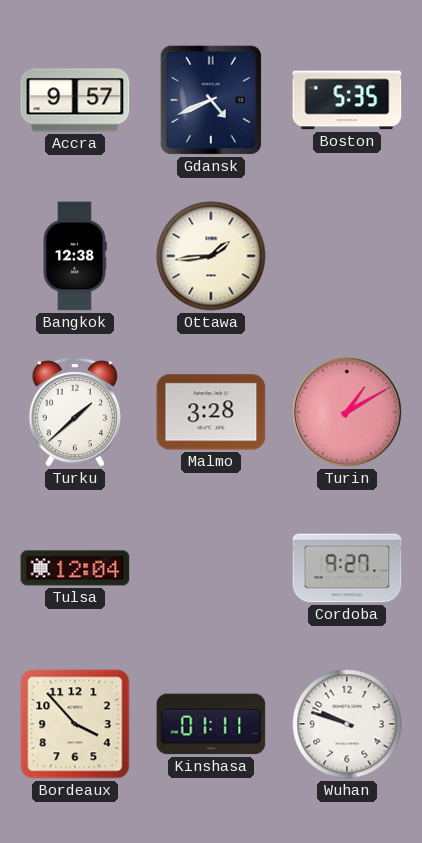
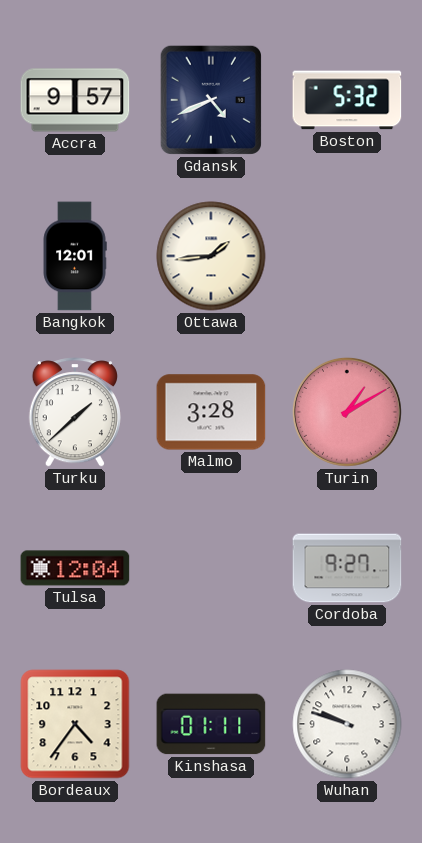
Boston: 5:35 -> 5:32
Bangkok: 12:38 -> 12:01
Bordeaux: 3:53 -> 4:36
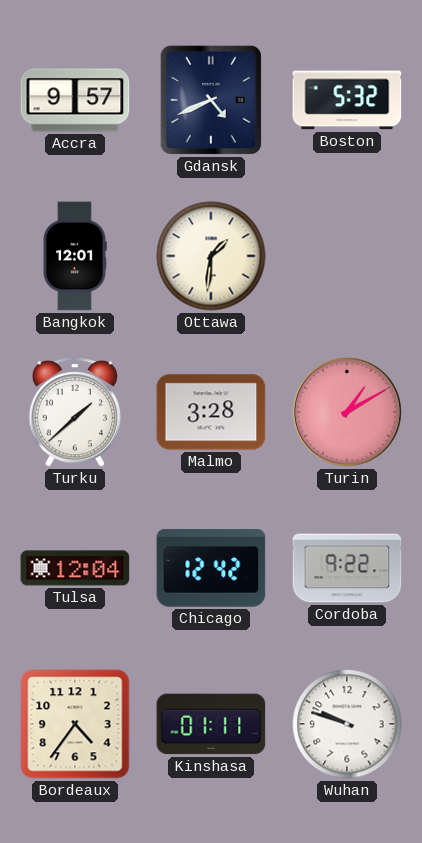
Ottawa: 1:44 -> 1:31
Chicago: none -> 12:42
Cordoba: 9:27 -> 9:22
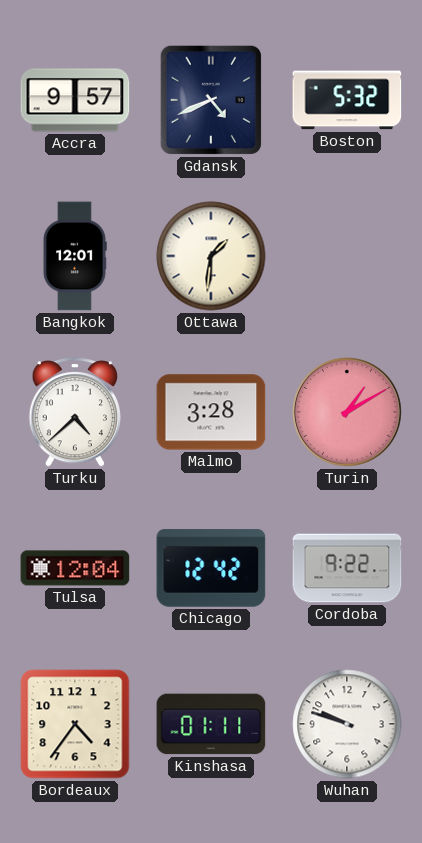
Turku: 1:38 -> 4:38
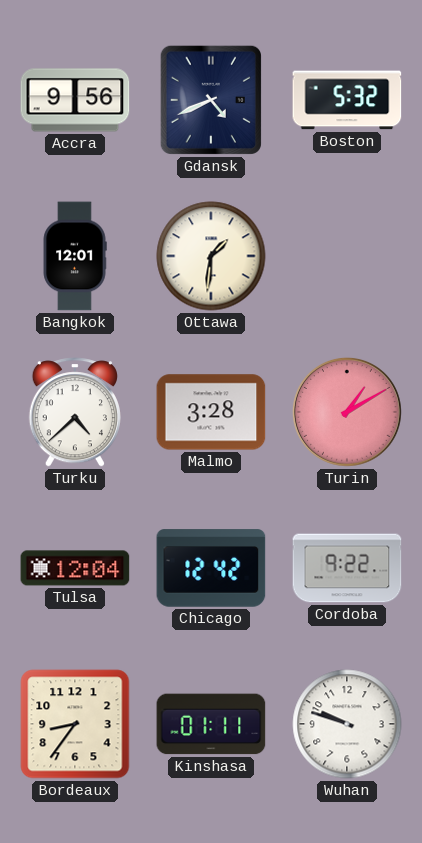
Accra: 9:57 -> 9:56
Bordeaux: 4:36 -> 8:36
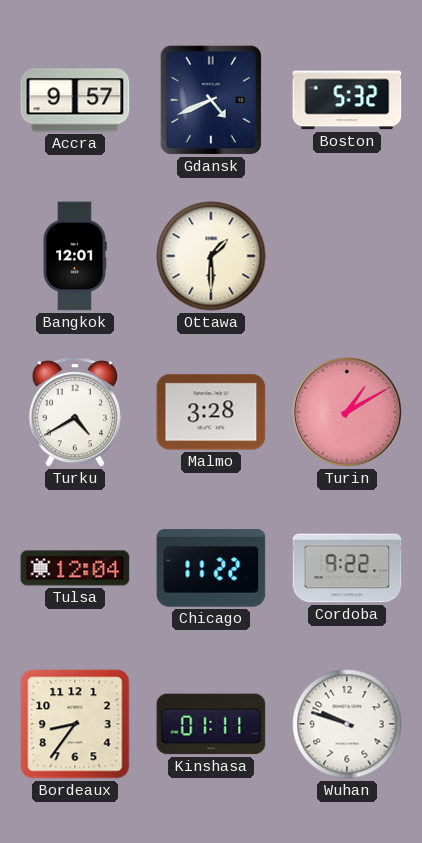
Accra: 9:56 -> 9:57
Ottawa: 1:31 -> 1:30
Turku: 4:38 -> 4:40
Chicago: 12:42 -> 11:22
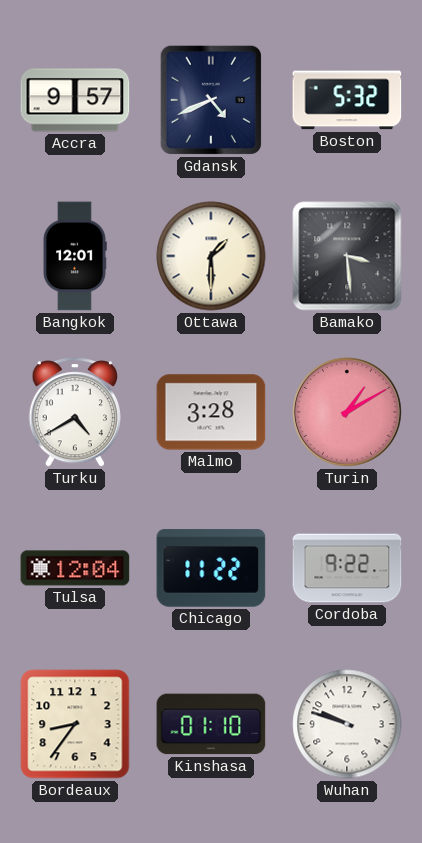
Bamako: none -> 3:29
Kinshasa: 01:11 -> 01:10
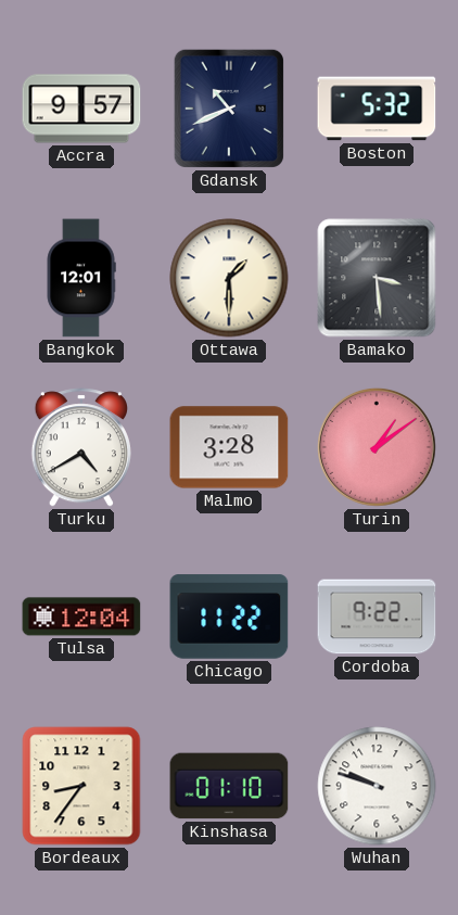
Gdansk: 4:41 -> 10:41
Turin: 1:10 -> 1:09
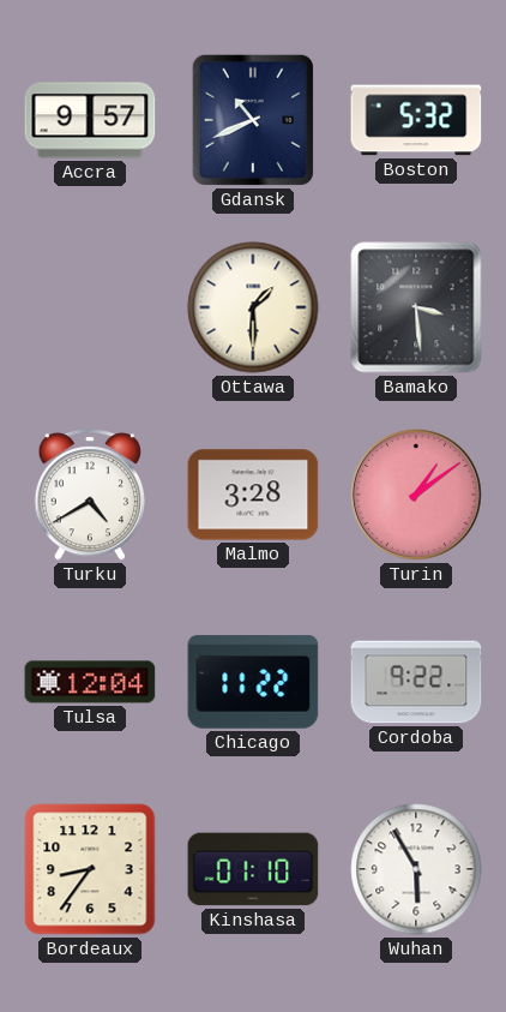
Bangkok: 12:01 -> none
Wuhan: 9:48 -> 5:55
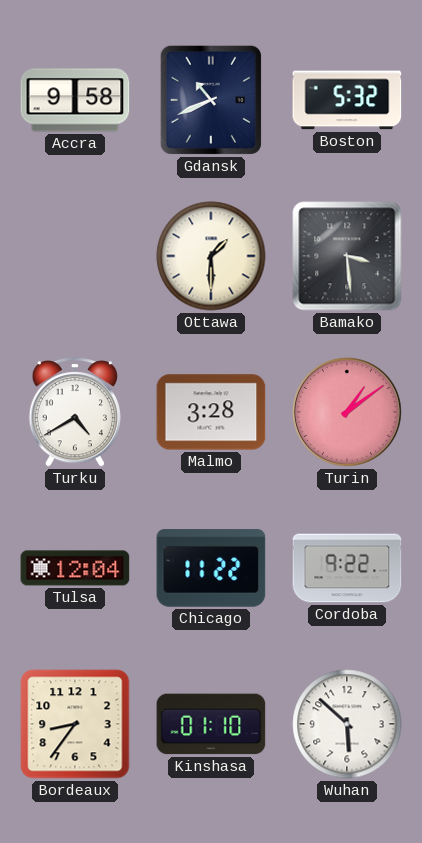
Accra: 9:57 -> 9:58
Wuhan: 5:55 -> 5:52
